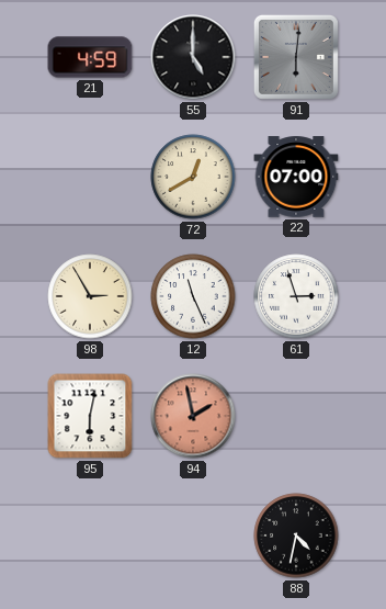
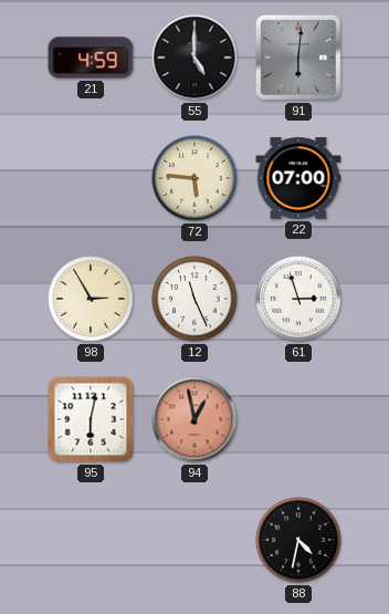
72: 12:40 -> 5:46
94: 1:58 -> 12:58
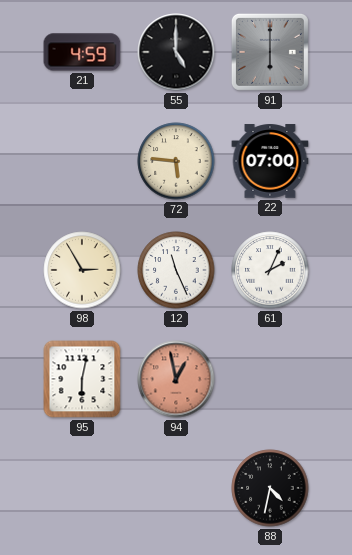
91: 6:01 -> 6:00
61: 2:57 -> 2:04
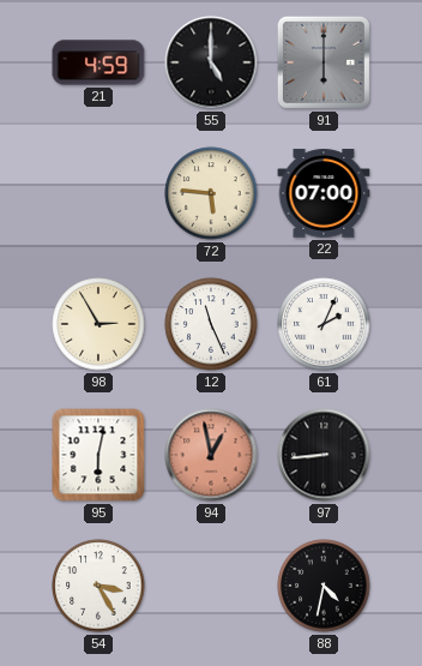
97: none -> 8:44
54: none -> 3:25
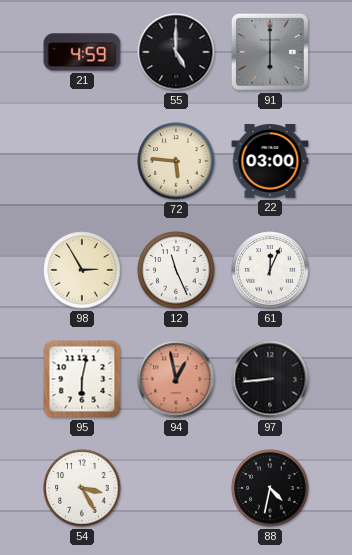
22: 07:00 -> 03:00
61: 2:04 -> 12:04
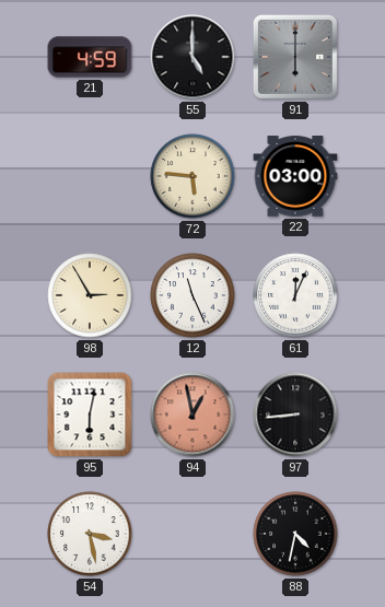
54: 3:25 -> 3:28
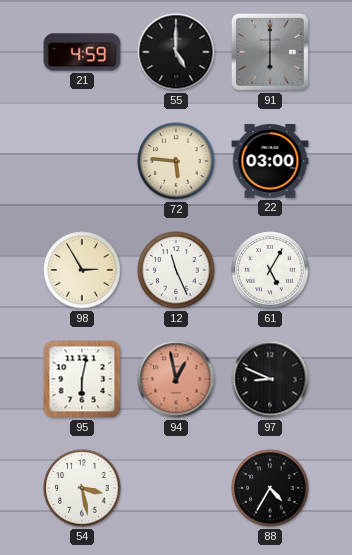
61: 12:04 -> 5:05
97: 8:44 -> 8:49
88: 4:32 -> 4:35
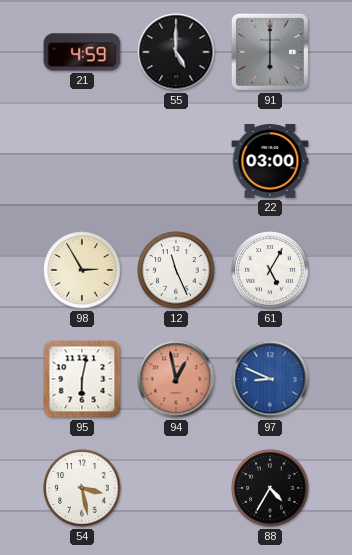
72: 5:46 -> none
97 dial: black -> blue
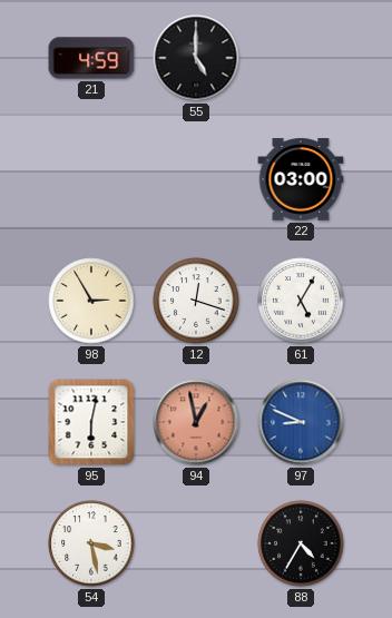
91: 6:00 -> none
12: 11:26 -> 12:18
